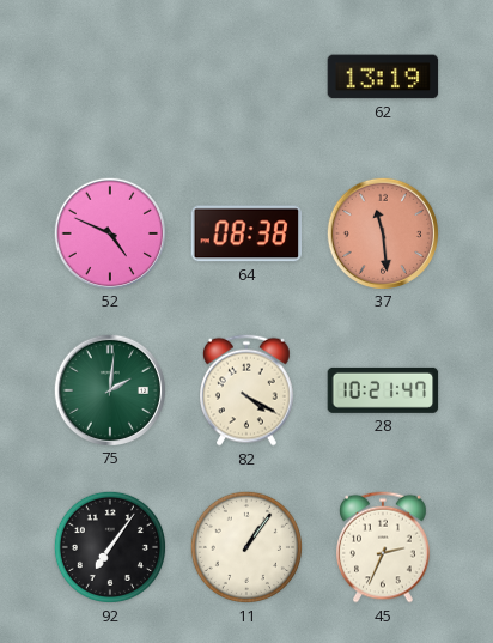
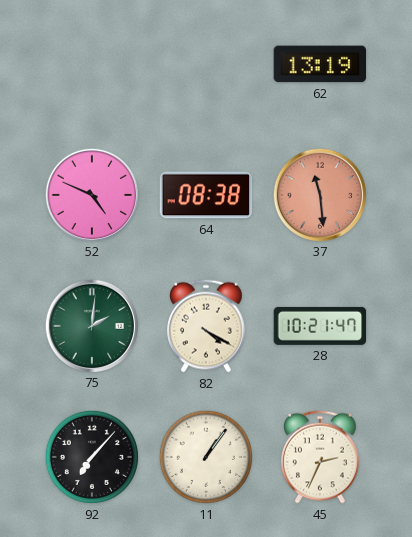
92: 7:06 -> 7:07
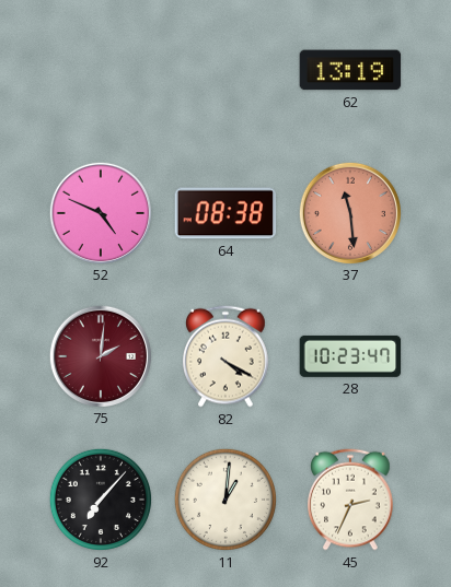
75 dial: green -> burgundy
28: 10:21 -> 10:23
11: 1:06 -> 1:01
